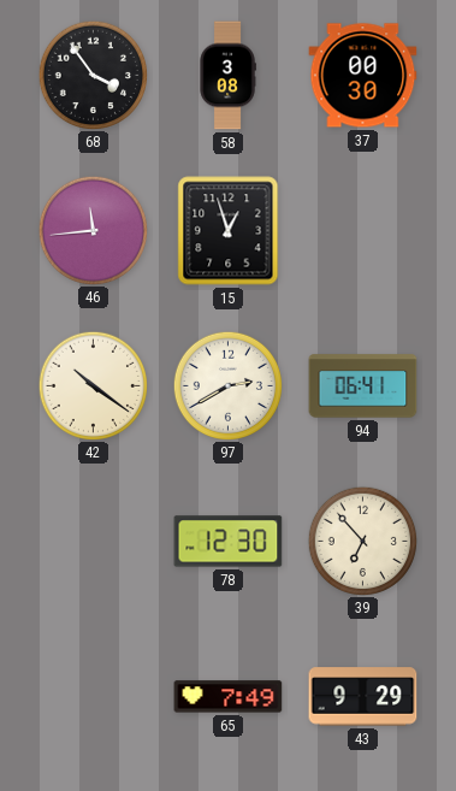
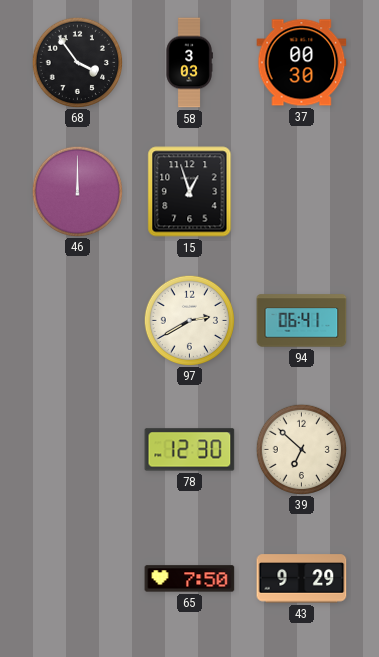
58: 3:08 -> 3:03
46: 11:44 -> 12:00
42: 10:21 -> none
39: 6:53 -> 6:52
65: 7:49 -> 7:50
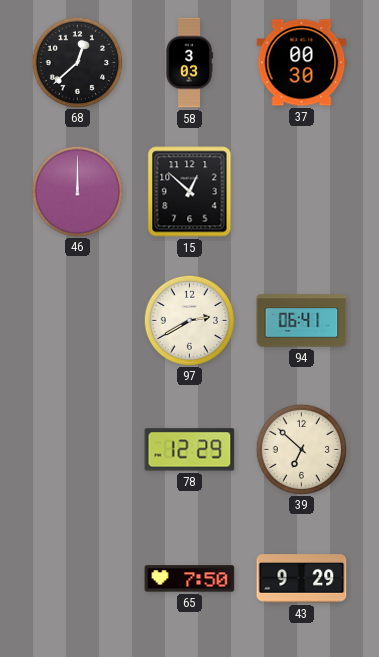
68: 3:54 -> 12:38
15: 12:57 -> 12:52
78: 12:30 -> 12:29
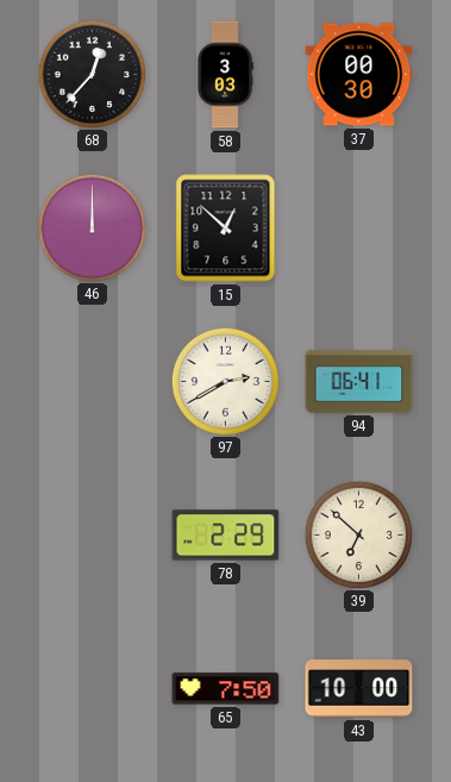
68: 12:38 -> 12:37
78: 12:29 -> 2:29
43: 9:29 -> 10:00
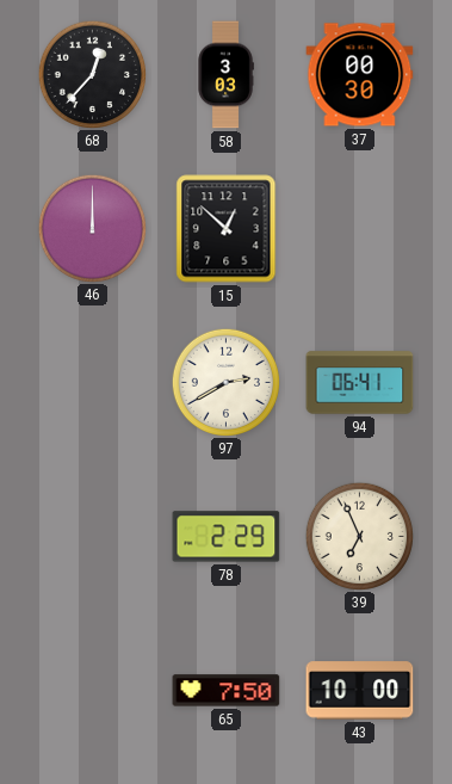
39: 6:52 -> 6:56
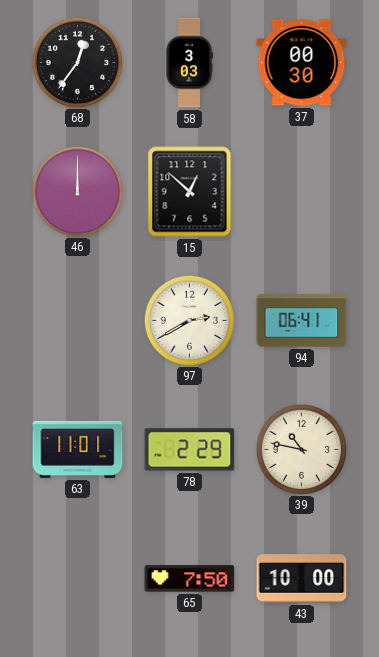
68: 12:37 -> 12:36
63: none -> 11:01
39: 6:56 -> 10:47
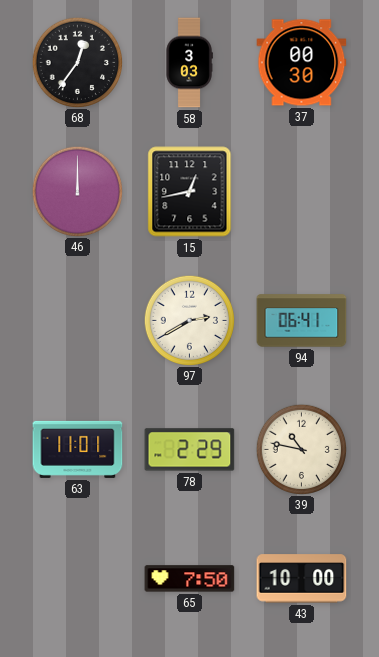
15: 12:52 -> 12:43
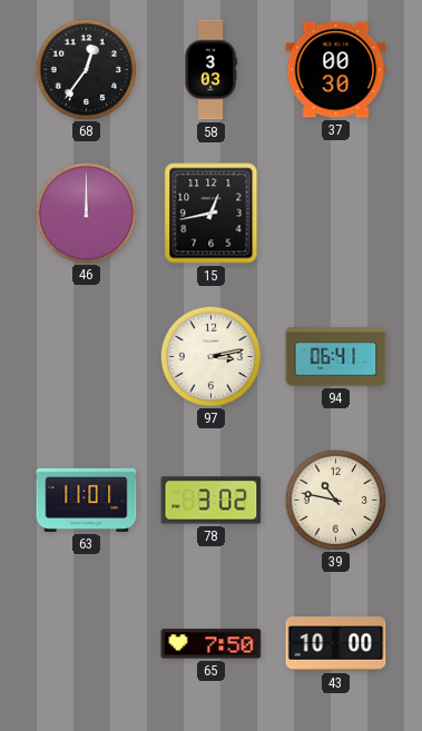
97: 2:40 -> 3:13
78: 2:29 -> 3:02
